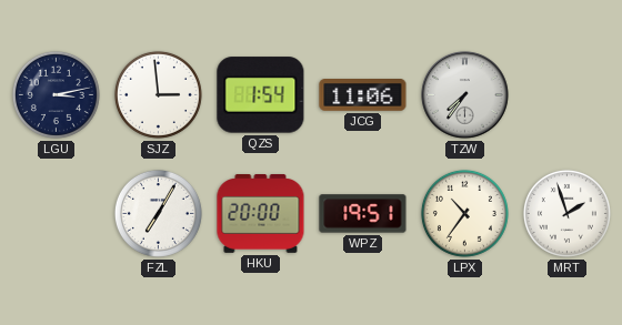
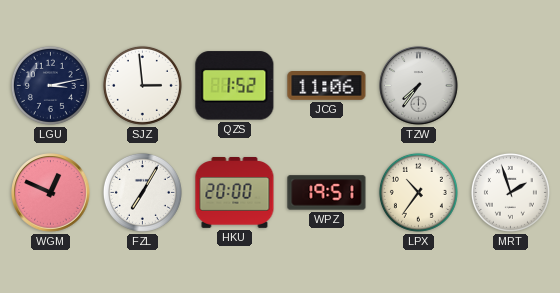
QZS: 1:54 -> 1:52
WGM: none -> 12:49
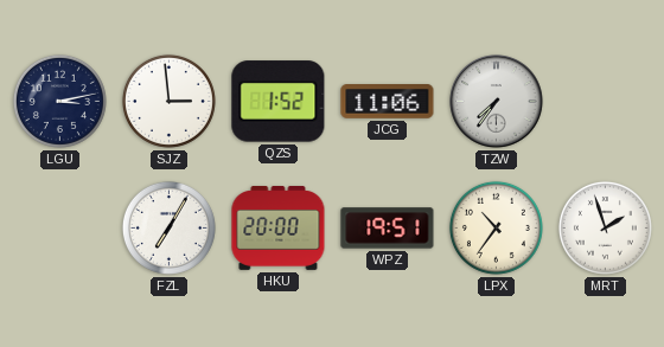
WGM: 12:49 -> none
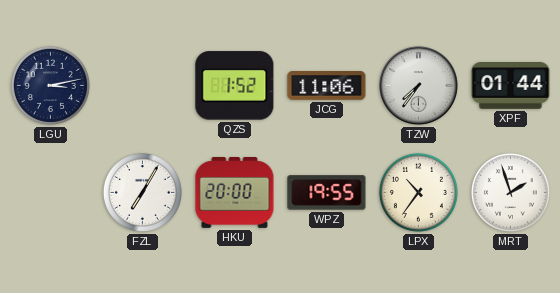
SJZ: 2:59 -> none
XPF: none -> 01:44
WPZ: 19:51 -> 19:55
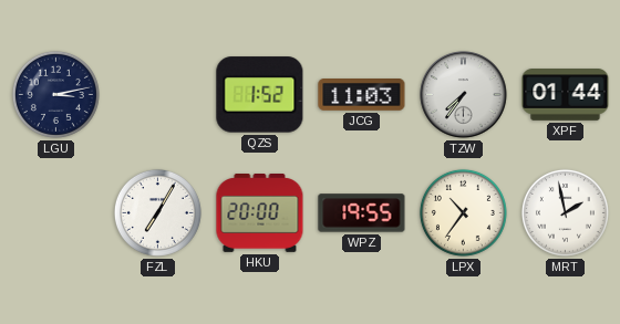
JCG: 11:06 -> 11:03
MRT: 1:57 -> 1:58
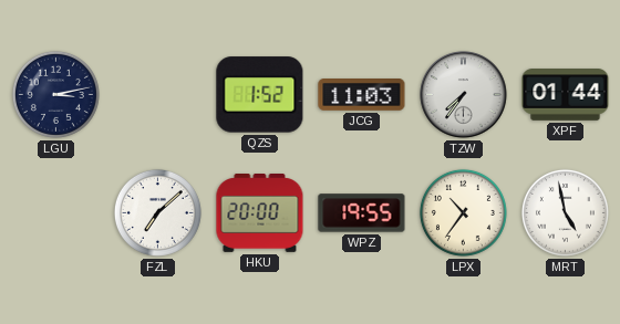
FZL: 7:05 -> 7:08
MRT: 1:58 -> 4:58
